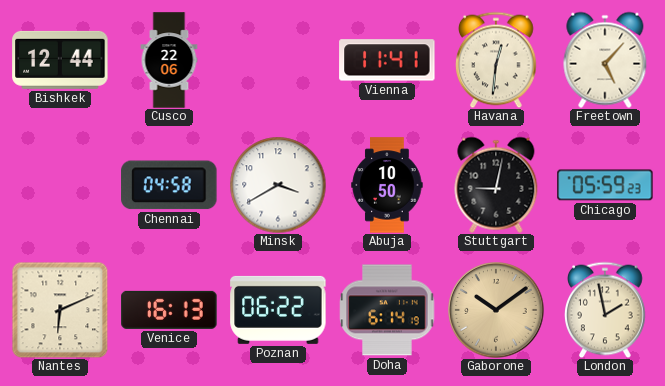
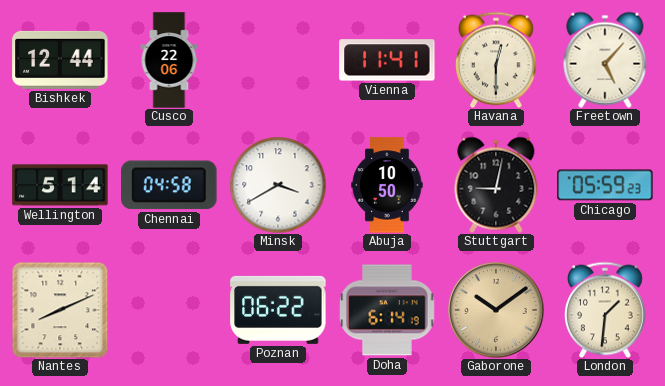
Havana: 12:31 -> 12:30
Wellington: none -> 5:14
Nantes: 6:11 -> 8:11
Venice: 16:13 -> none
London: 1:58 -> 1:31
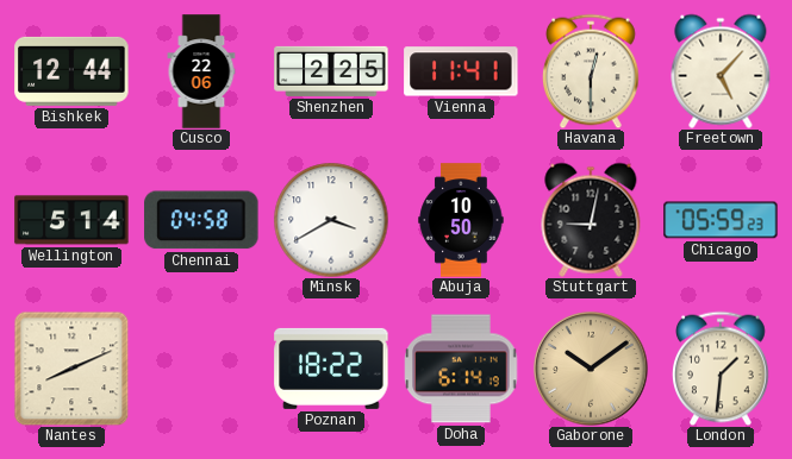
Shenzhen: none -> 2:25
Poznan: 06:22 -> 18:22
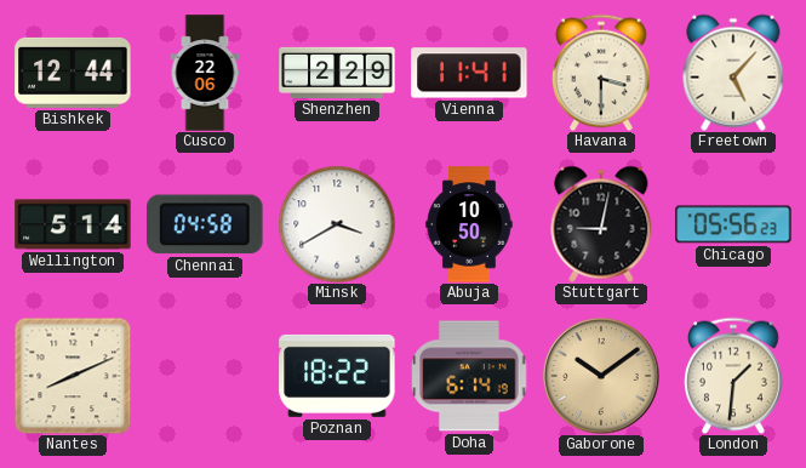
Shenzhen: 2:25 -> 2:29
Havana: 12:30 -> 3:30
Chicago: 05:59 -> 05:56
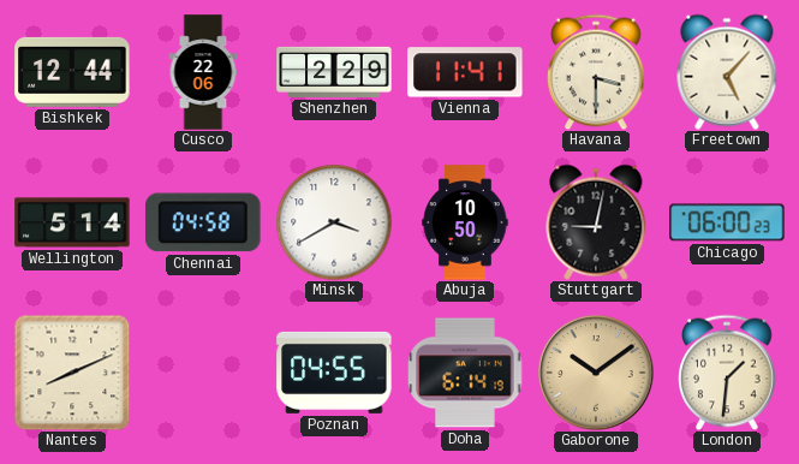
Chicago: 05:56 -> 06:00
Poznan: 18:22 -> 04:55
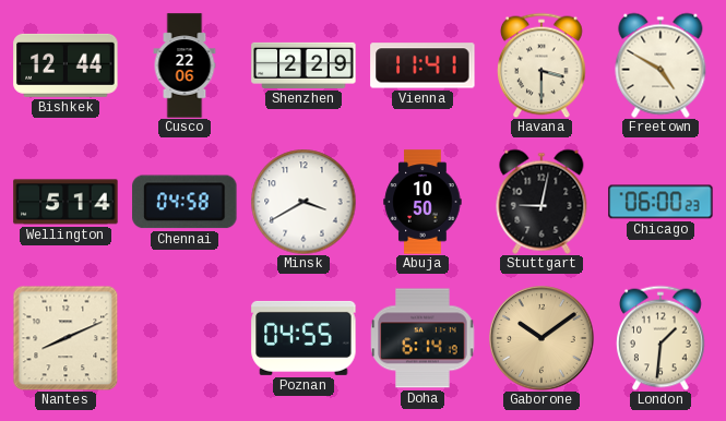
Freetown: 5:07 -> 4:50
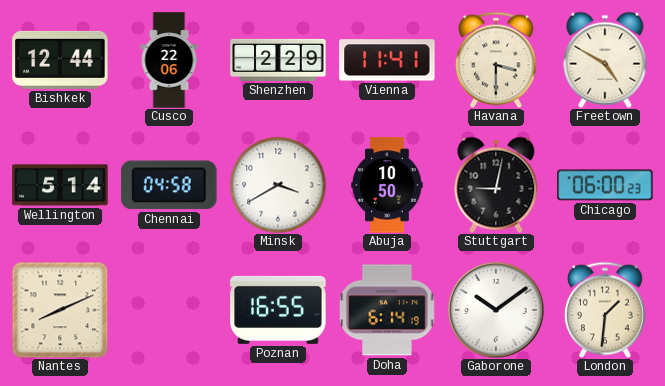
Poznan: 04:55 -> 16:55
Gaborone dial: champagne -> white
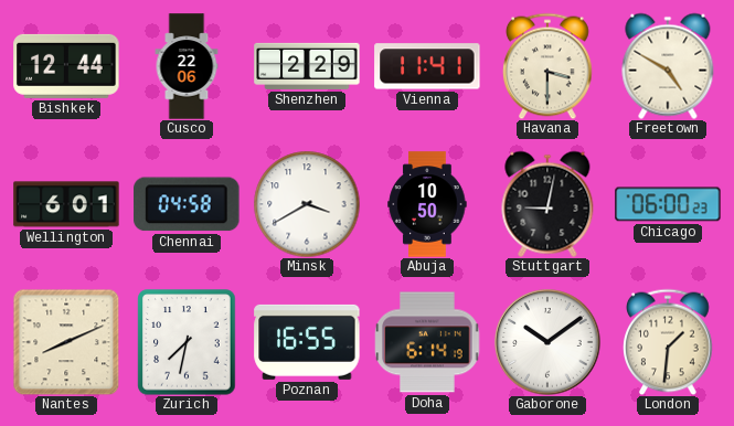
Wellington: 5:14 -> 6:01
Zurich: none -> 7:32
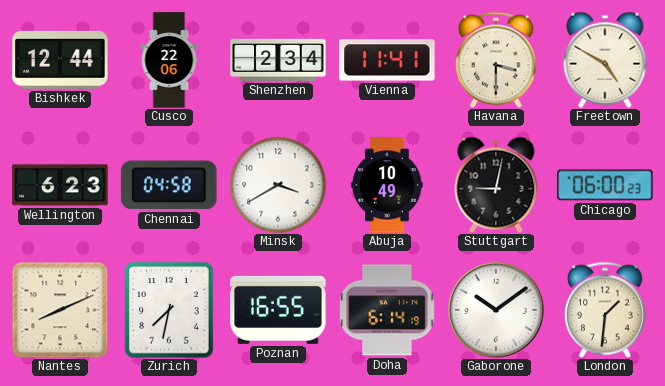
Shenzhen: 2:29 -> 2:34
Wellington: 6:01 -> 6:23
Abuja: 10:50 -> 10:49
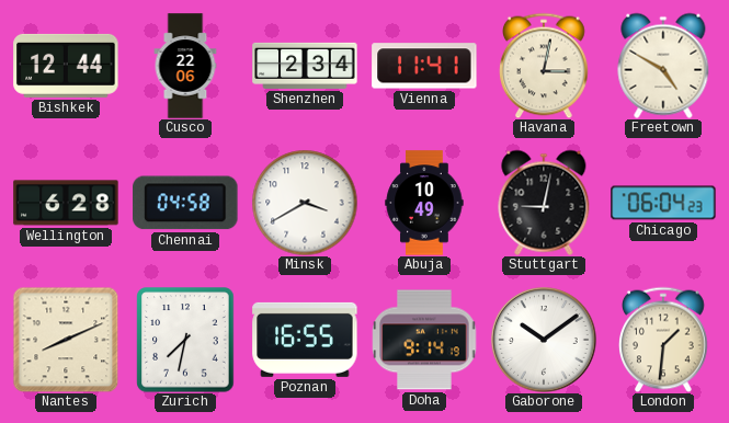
Havana: 3:30 -> 3:02
Wellington: 6:23 -> 6:28
Chicago: 06:00 -> 06:04
Doha: 6:14 -> 9:14
